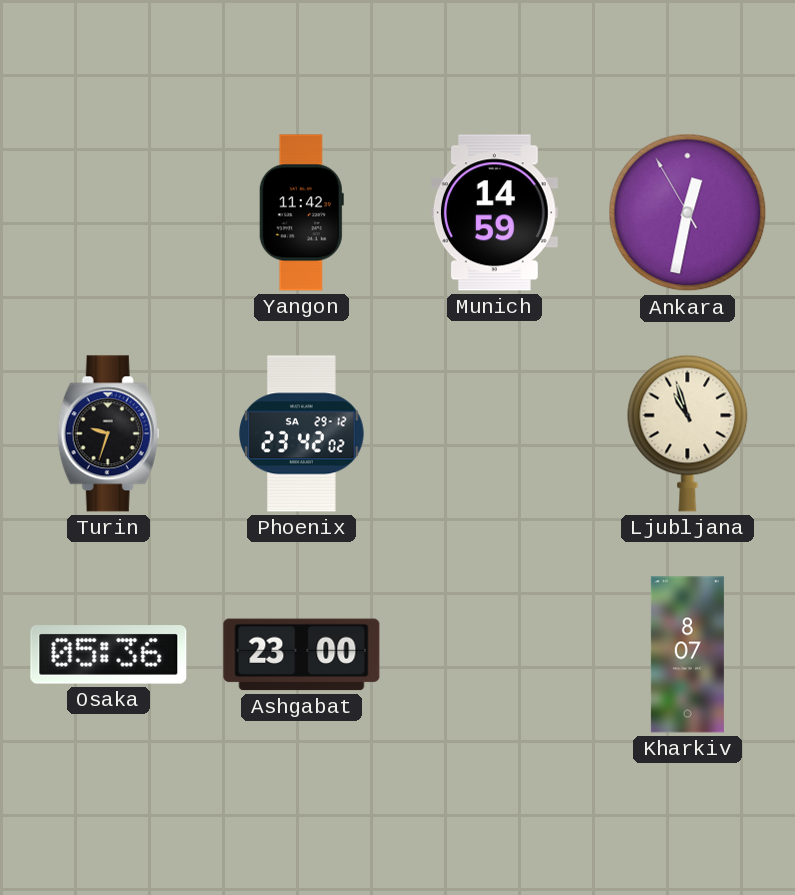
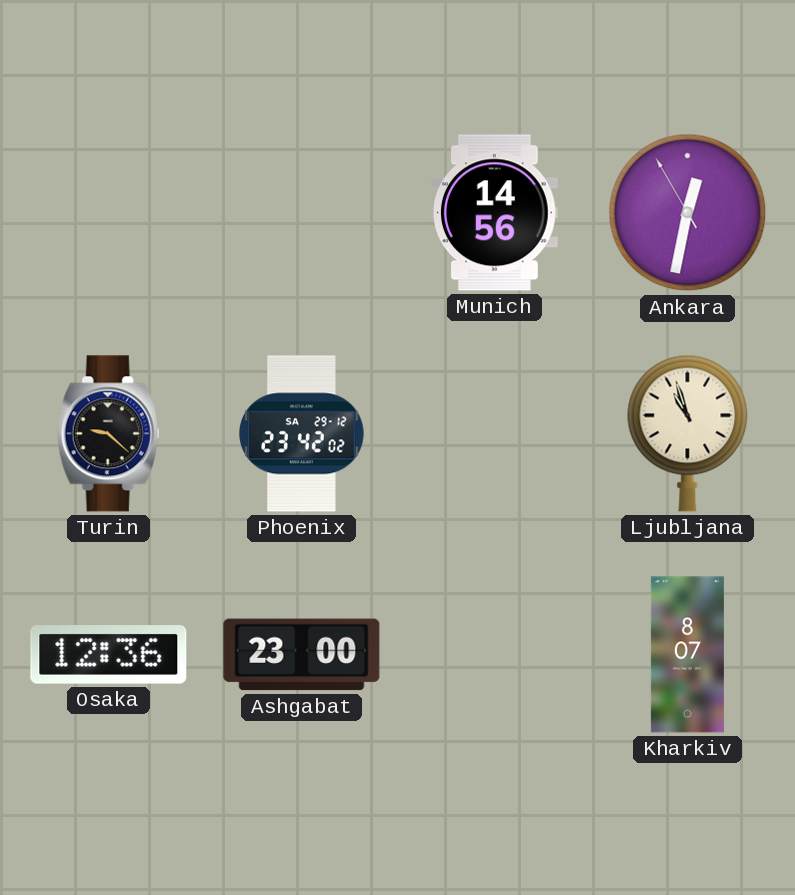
Yangon: 11:42 -> none
Munich: 14:59 -> 14:56
Turin: 9:33 -> 9:22
Osaka: 05:36 -> 12:36
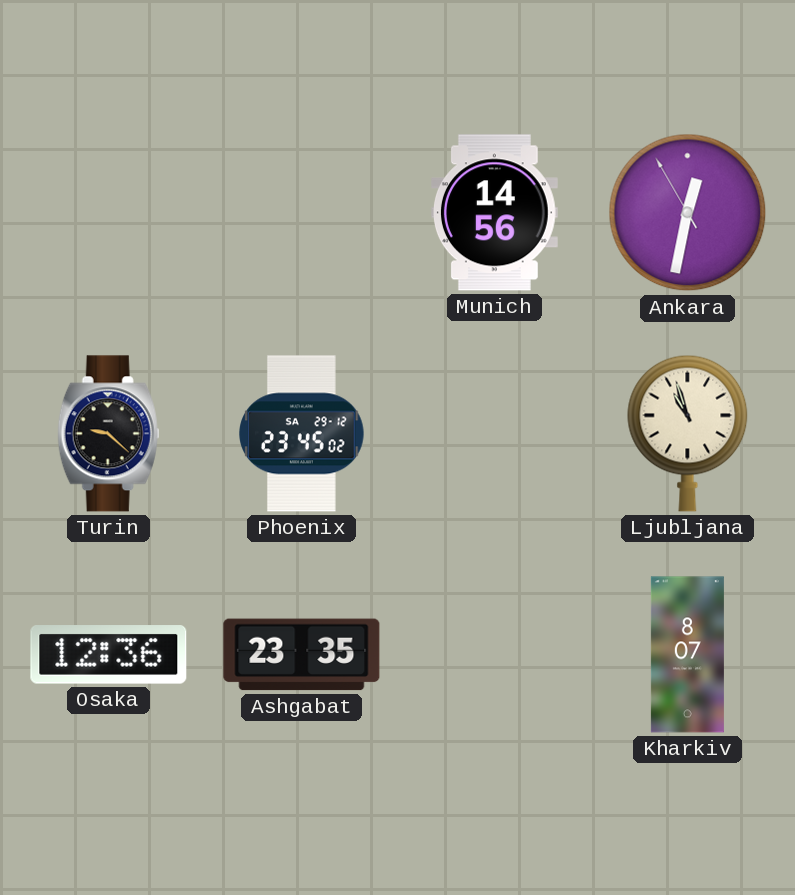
Phoenix: 23:42 -> 23:45
Ashgabat: 23:00 -> 23:35
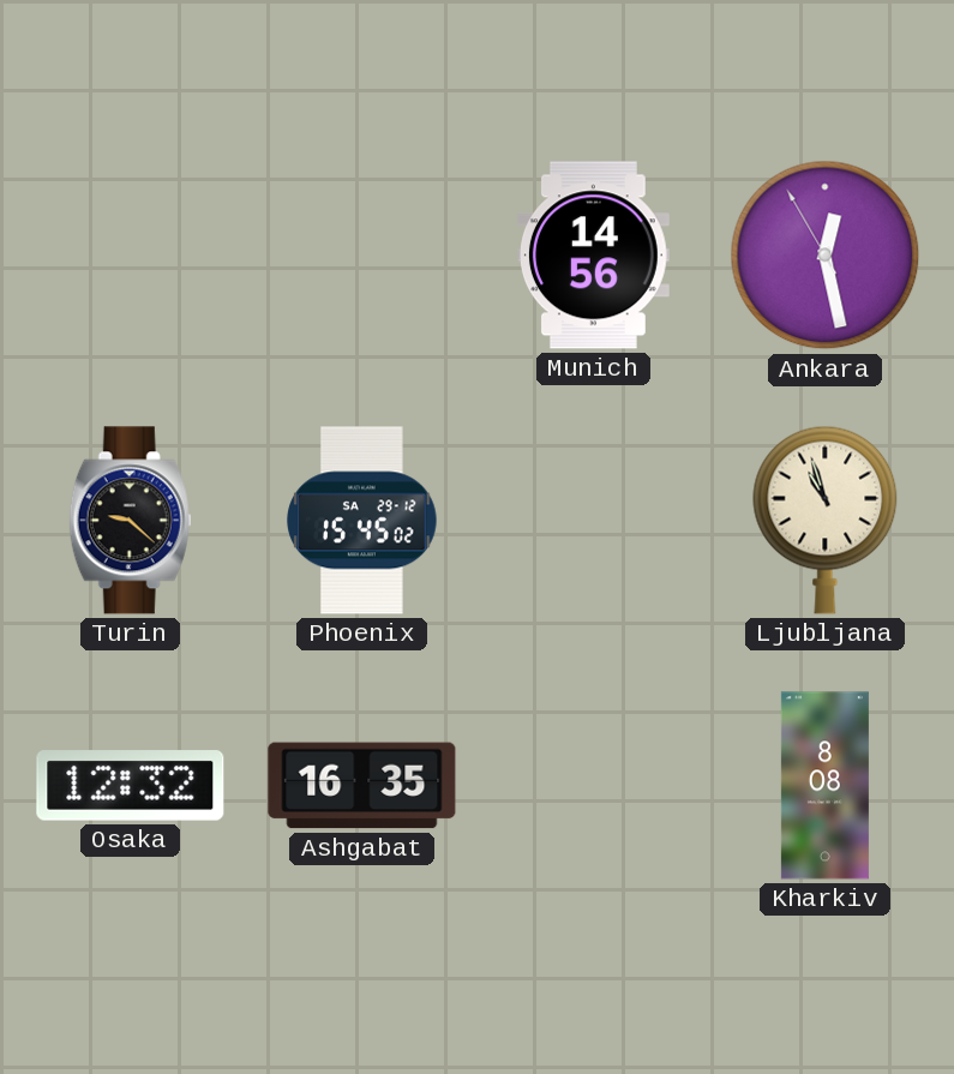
Ankara: 12:31 -> 12:27
Phoenix: 23:45 -> 15:45
Osaka: 12:36 -> 12:32
Ashgabat: 23:35 -> 16:35
Kharkiv: 8:07 -> 8:08
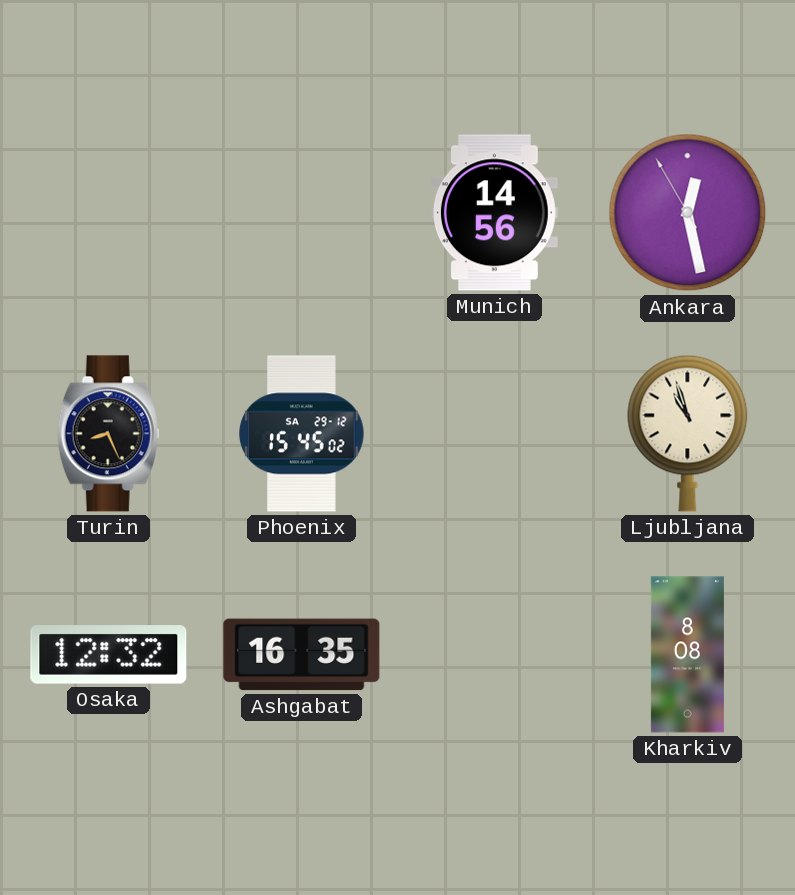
Turin: 9:22 -> 8:26
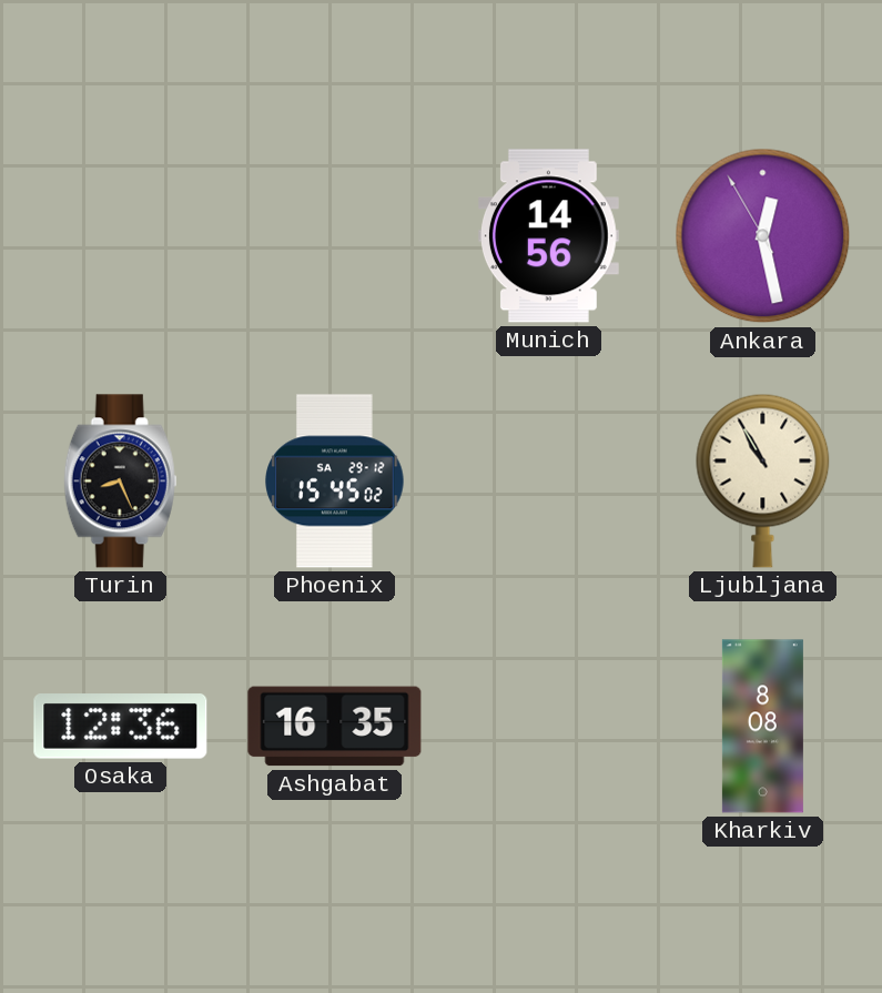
Ljubljana: 10:57 -> 10:55
Osaka: 12:32 -> 12:36
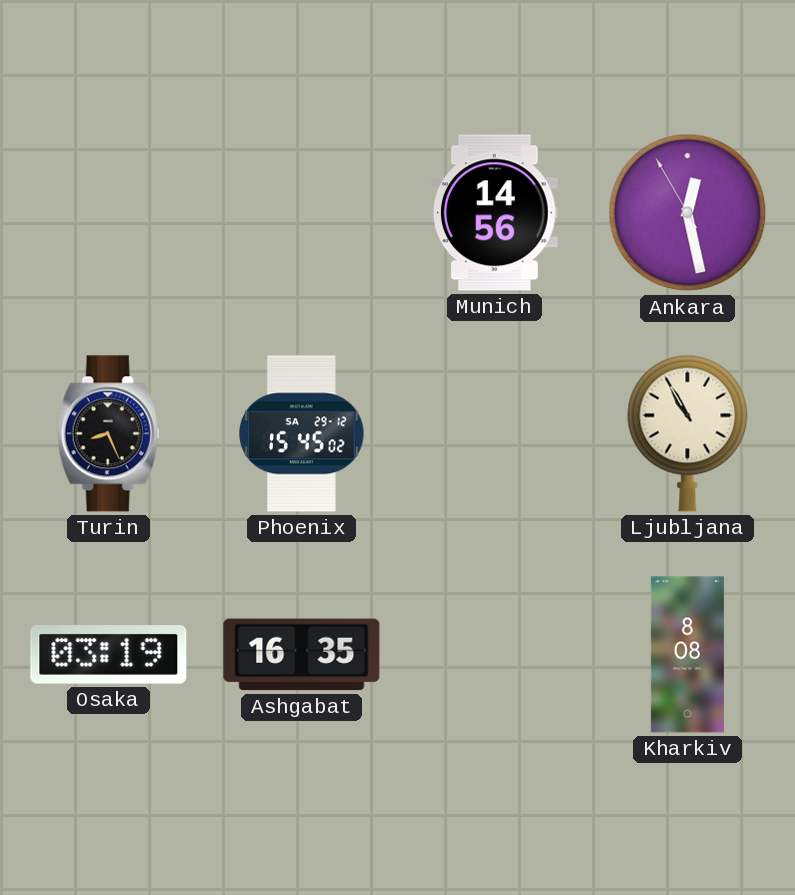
Osaka: 12:36 -> 03:19
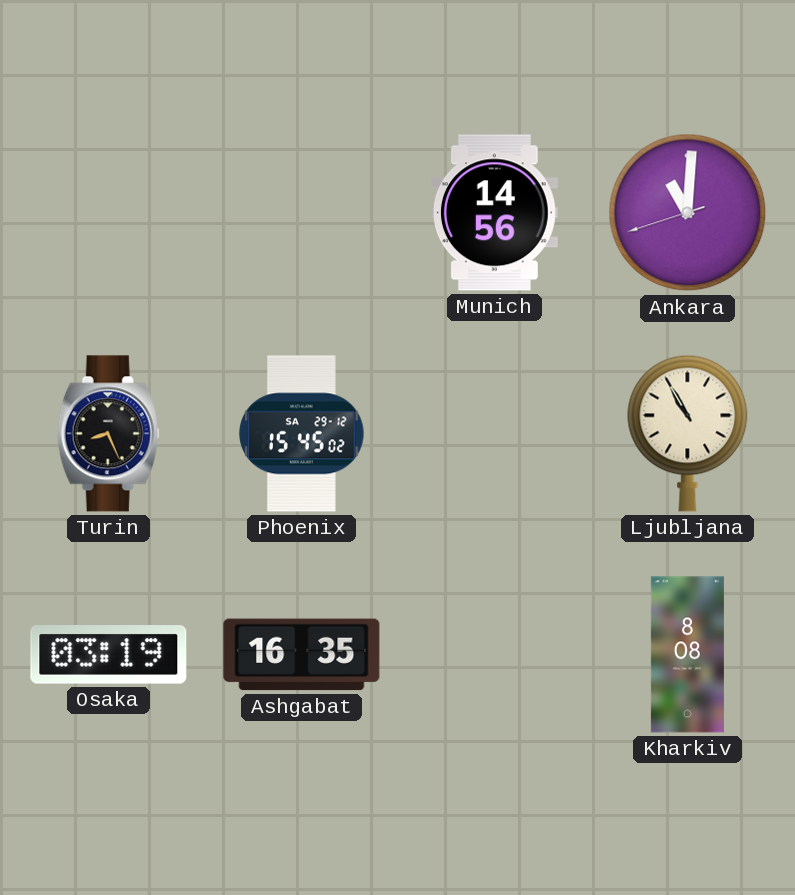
Ankara: 12:27 -> 11:00
